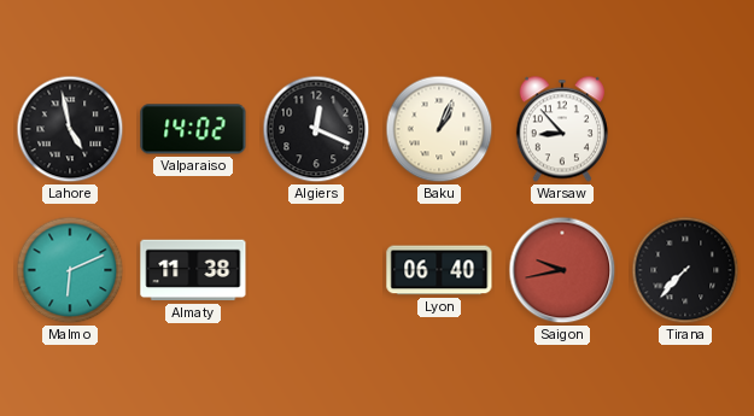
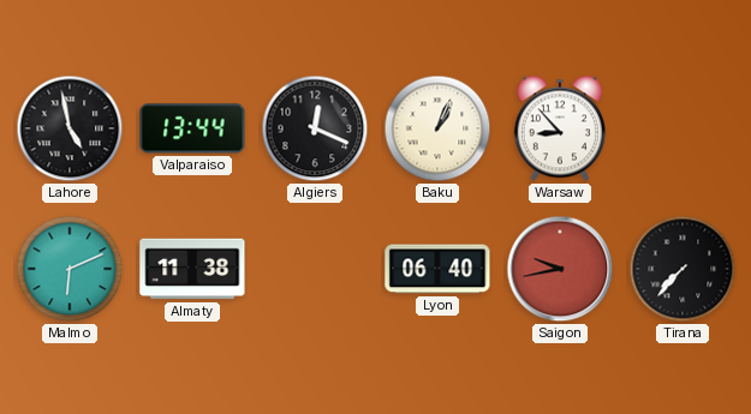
Valparaiso: 14:02 -> 13:44
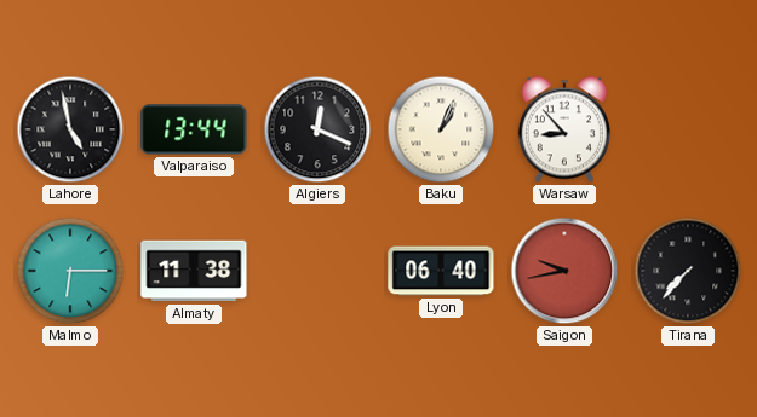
Malmo: 6:11 -> 6:15
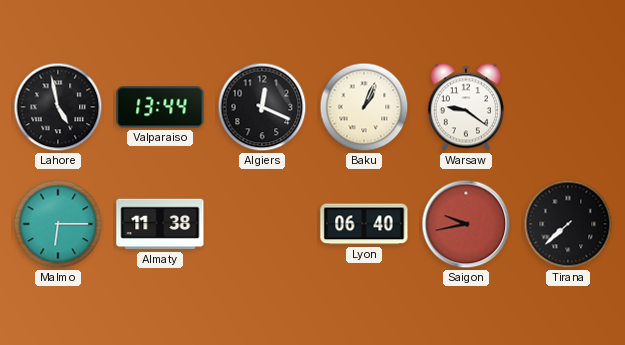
Warsaw: 8:53 -> 9:21
Tirana: 7:37 -> 7:38
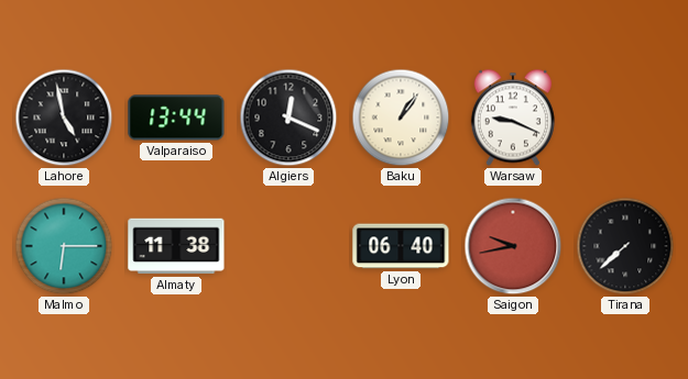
Baku: 1:04 -> 1:06
Warsaw: 9:21 -> 9:19
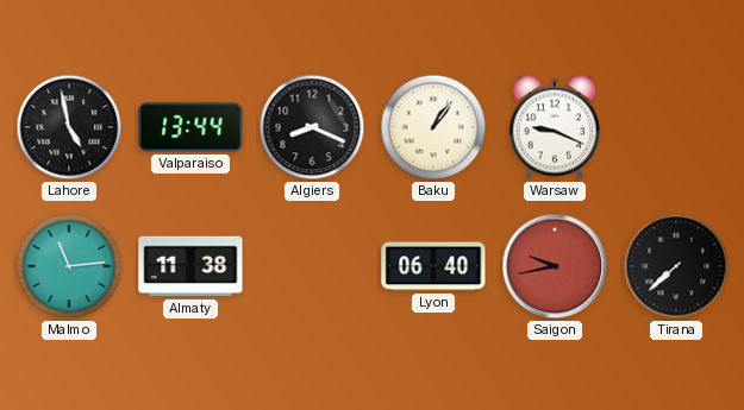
Algiers: 12:19 -> 8:19
Malmo: 6:15 -> 11:14
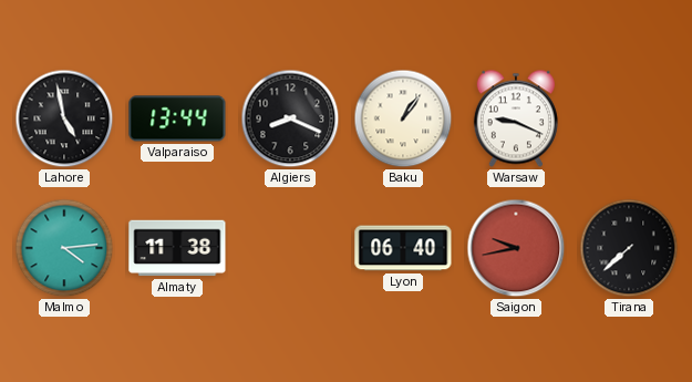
Malmo: 11:14 -> 4:14
